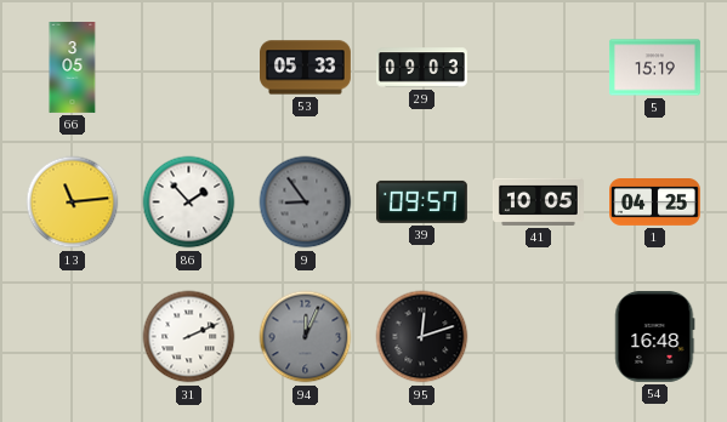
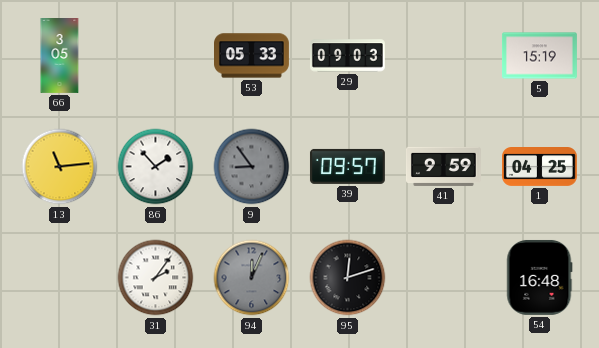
41: 10:05 -> 9:59
31: 2:11 -> 2:06
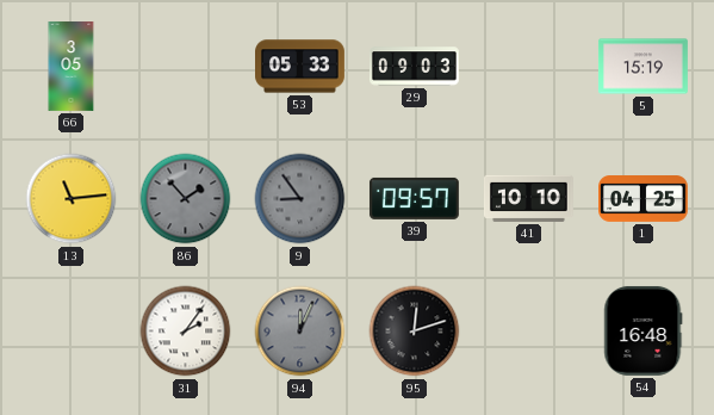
86 dial: white -> grey
41: 9:59 -> 10:10
